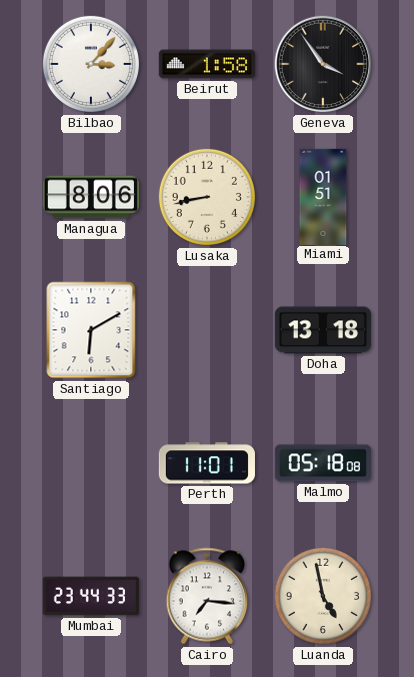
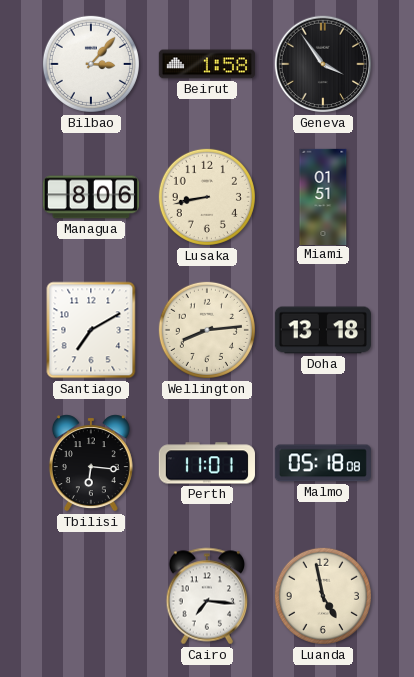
Santiago: 6:10 -> 7:10
Wellington: none -> 8:14
Tbilisi: none -> 6:16
Mumbai: 23:44 -> none
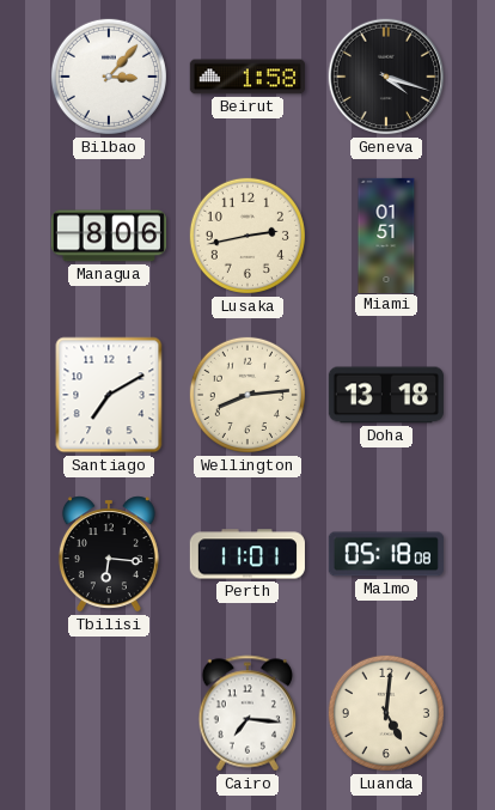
Geneva: 3:54 -> 4:18
Lusaka: 8:43 -> 2:43
Luanda: 4:58 -> 5:01
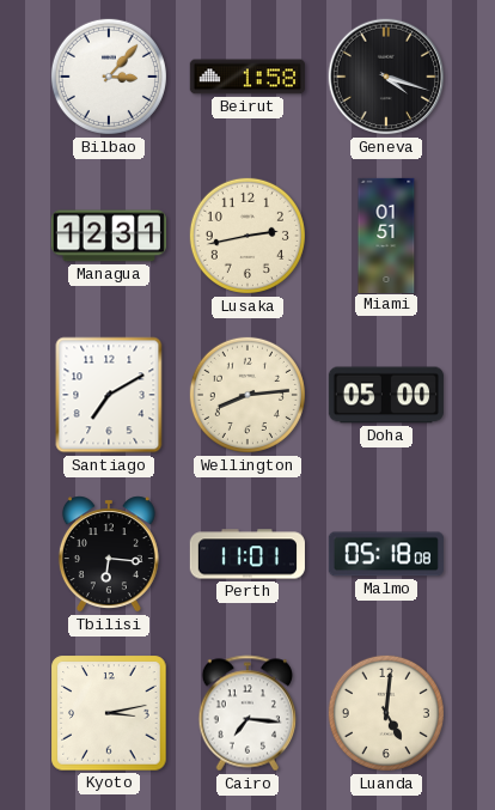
Managua: 8:06 -> 12:31
Doha: 13:18 -> 05:00
Kyoto: none -> 3:13
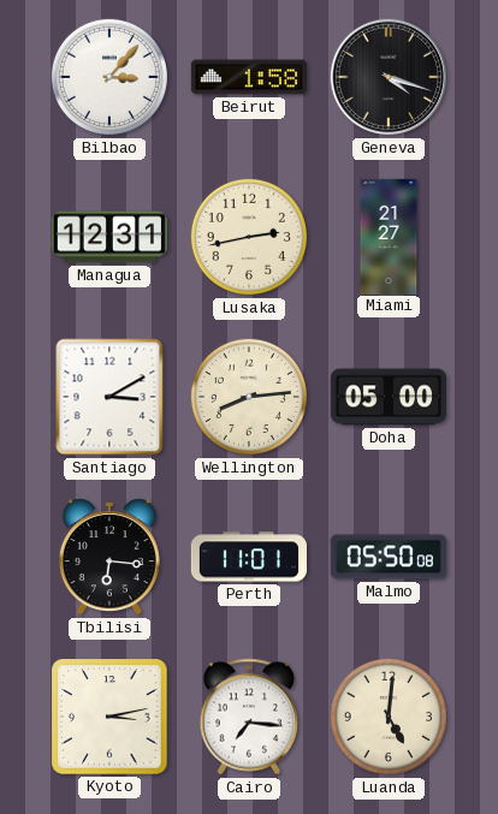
Miami: 01:51 -> 21:27
Santiago: 7:10 -> 3:10
Malmo: 05:18 -> 05:50
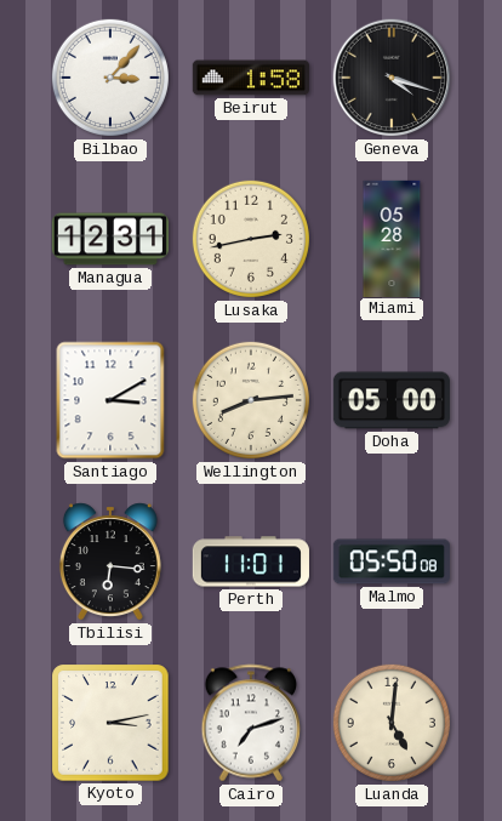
Miami: 21:27 -> 05:28
Cairo: 7:16 -> 7:12
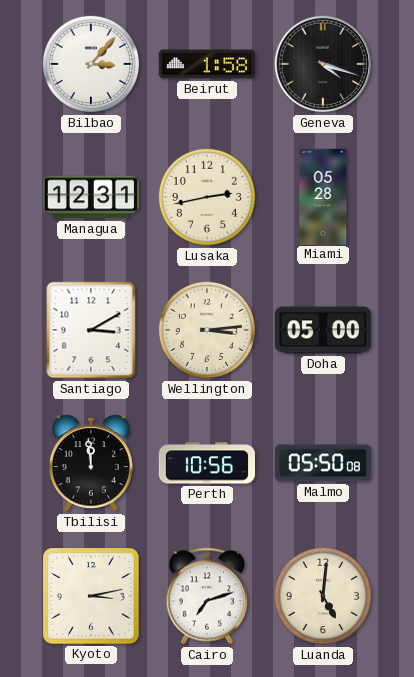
Wellington: 8:14 -> 3:14
Tbilisi: 6:16 -> 11:59
Perth: 11:01 -> 10:56
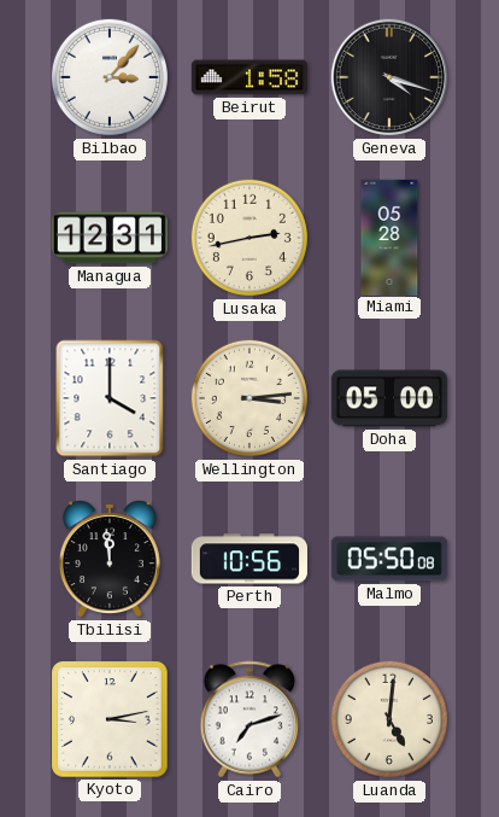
Santiago: 3:10 -> 4:00
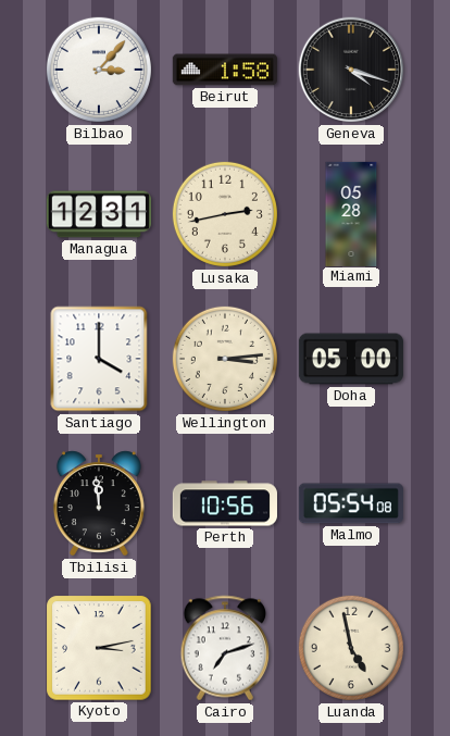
Malmo: 05:50 -> 05:54
Luanda: 5:01 -> 4:58
